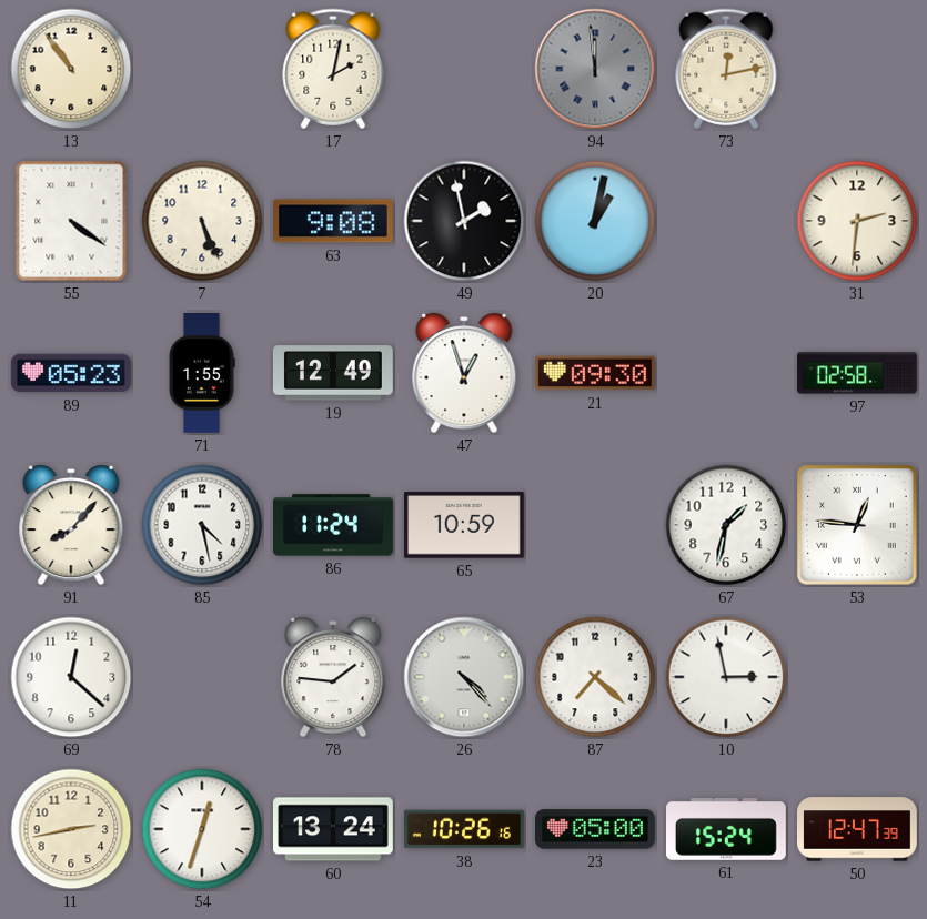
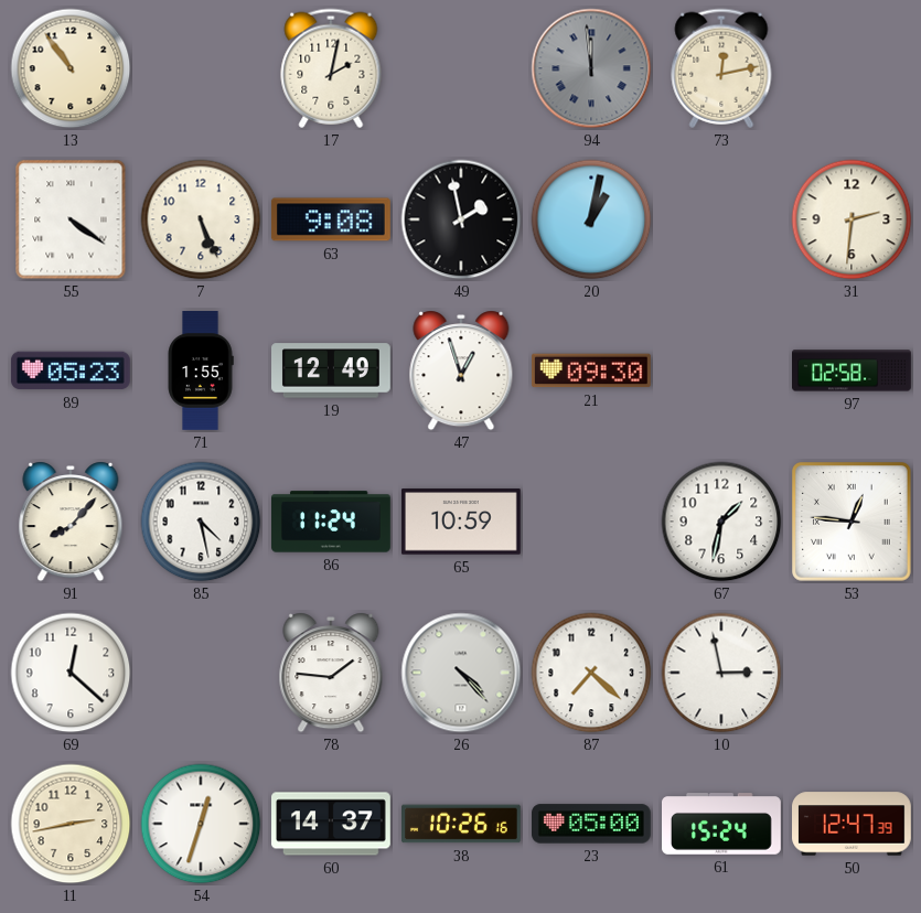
60: 13:24 -> 14:37
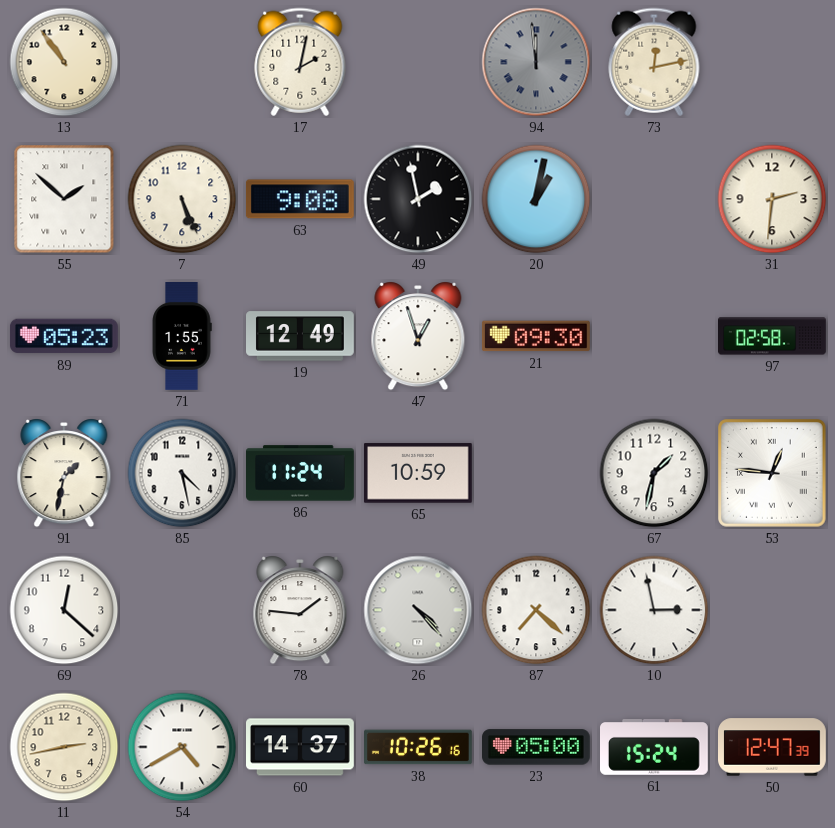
55: 4:21 -> 1:52
91: 8:07 -> 1:32
54: 12:33 -> 4:40
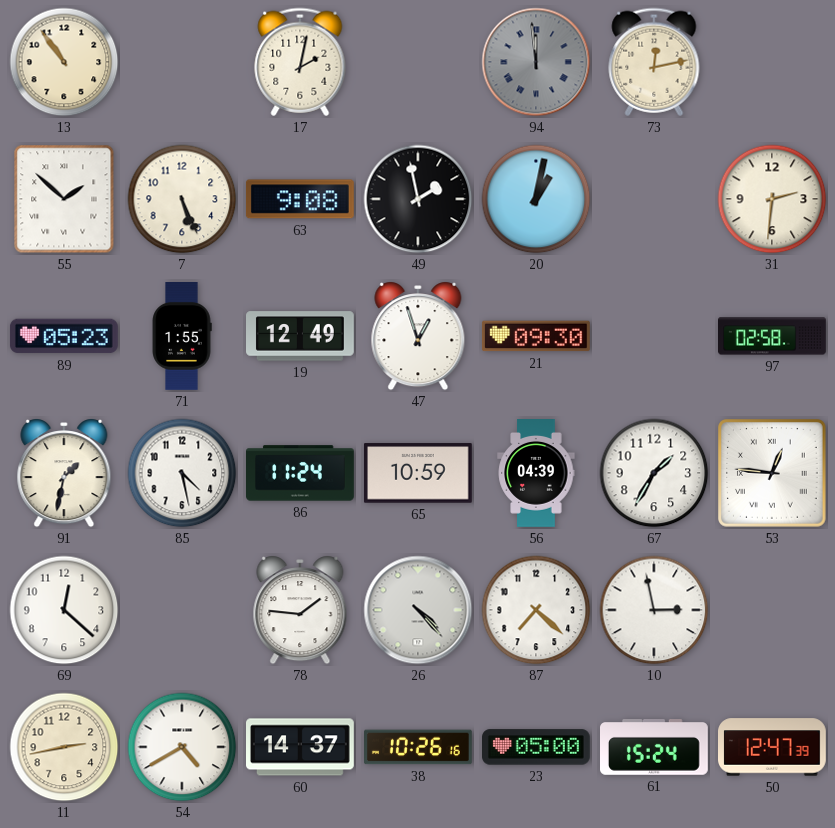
56: none -> 04:39
67: 1:32 -> 1:35
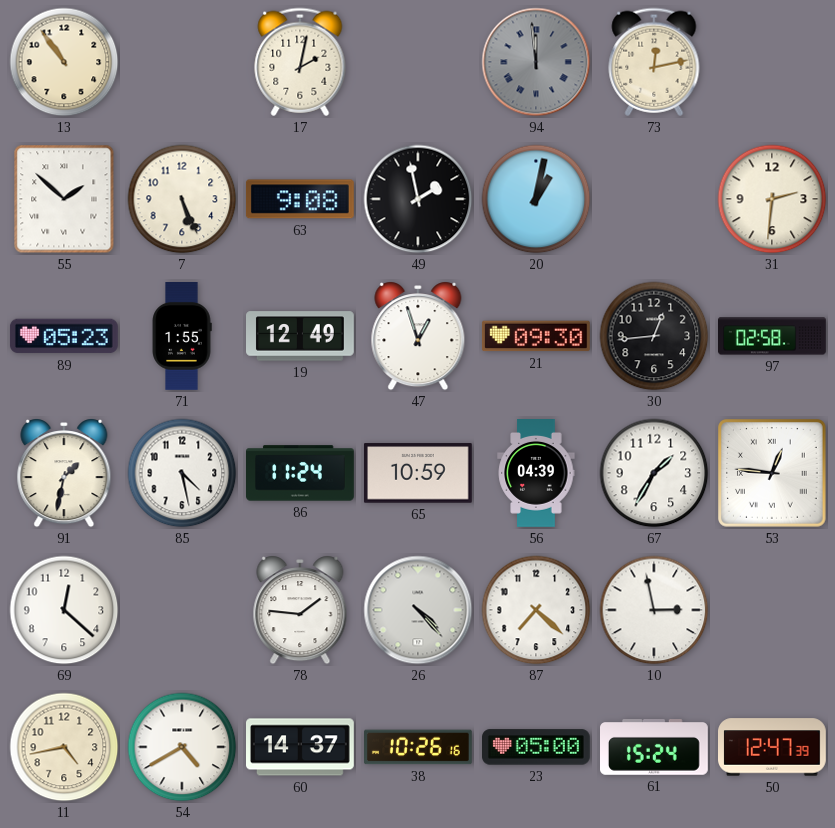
30: none -> 12:44
11: 2:43 -> 4:43
